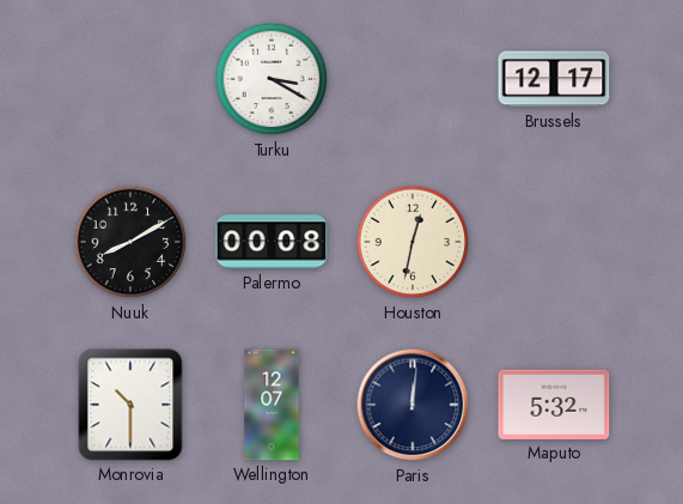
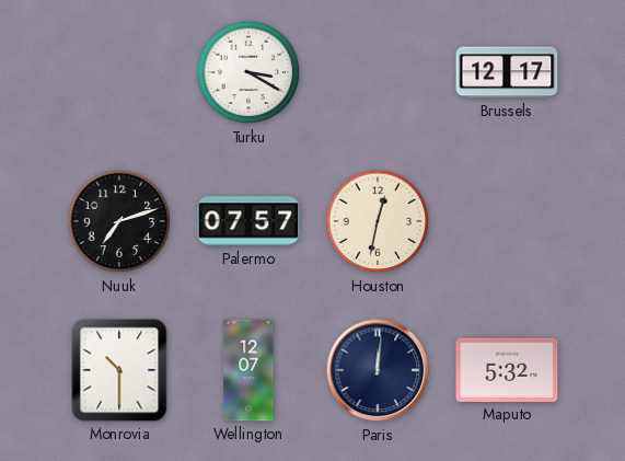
Nuuk: 8:10 -> 7:12
Palermo: 00:08 -> 07:57
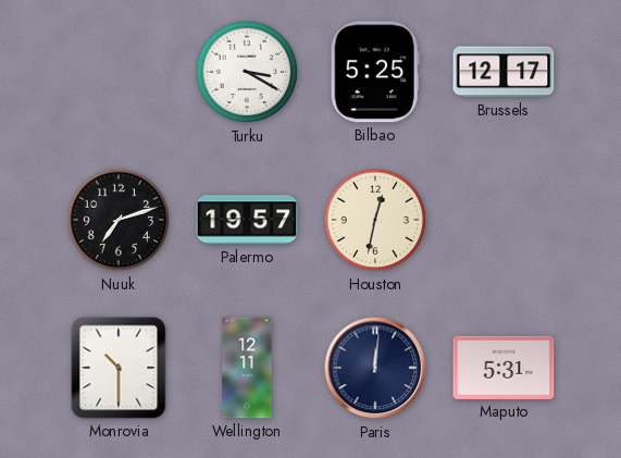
Bilbao: none -> 5:25
Palermo: 07:57 -> 19:57
Wellington: 12:07 -> 12:11
Maputo: 5:32 -> 5:31
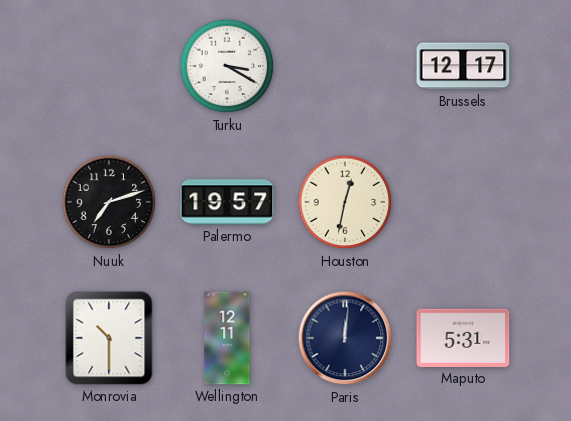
Bilbao: 5:25 -> none
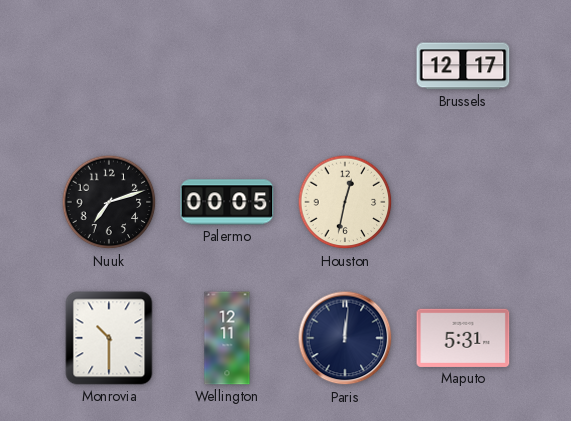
Turku: 3:20 -> none
Palermo: 19:57 -> 00:05
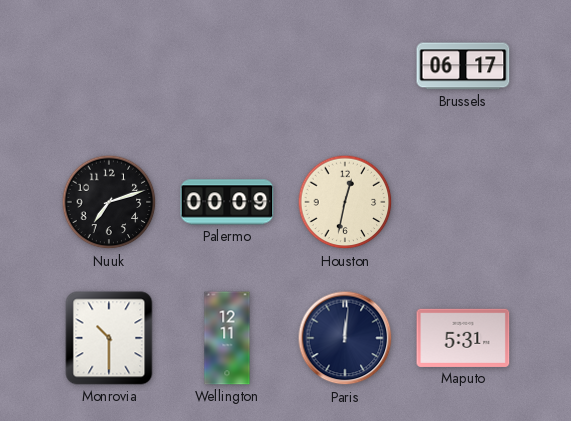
Brussels: 12:17 -> 06:17
Palermo: 00:05 -> 00:09
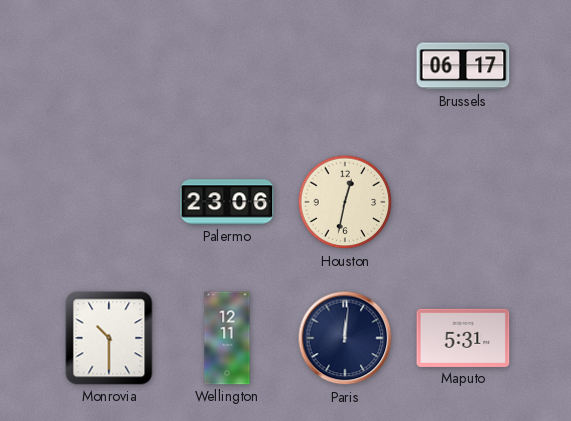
Nuuk: 7:12 -> none
Palermo: 00:09 -> 23:06
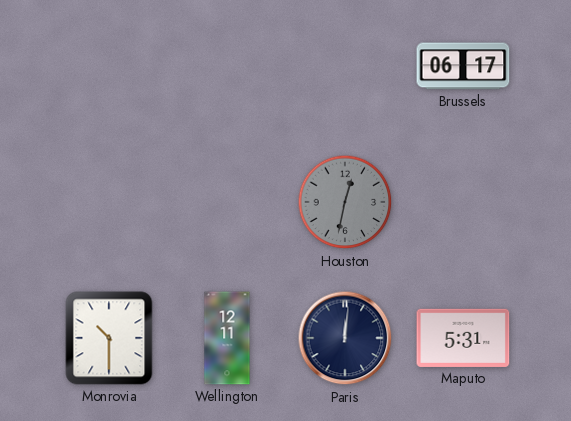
Palermo: 23:06 -> none
Houston dial: cream -> grey
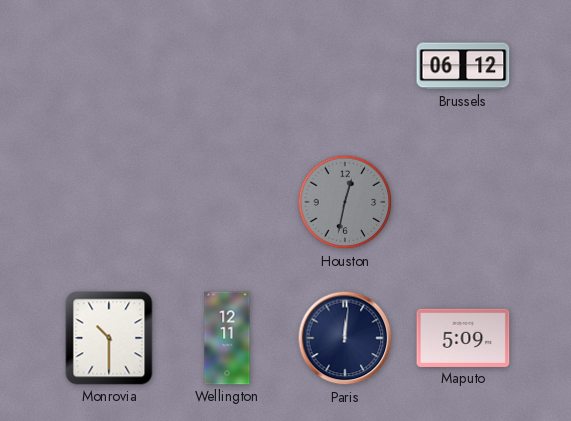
Brussels: 06:17 -> 06:12
Maputo: 5:31 -> 5:09
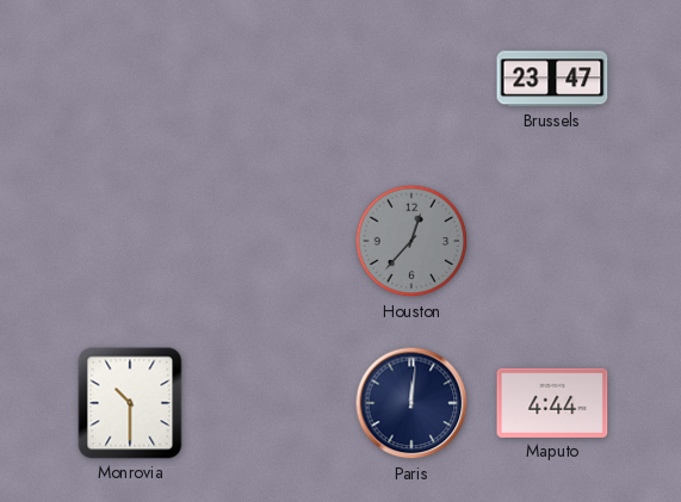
Brussels: 06:12 -> 23:47
Houston: 12:32 -> 12:37
Wellington: 12:11 -> none
Maputo: 5:09 -> 4:44
